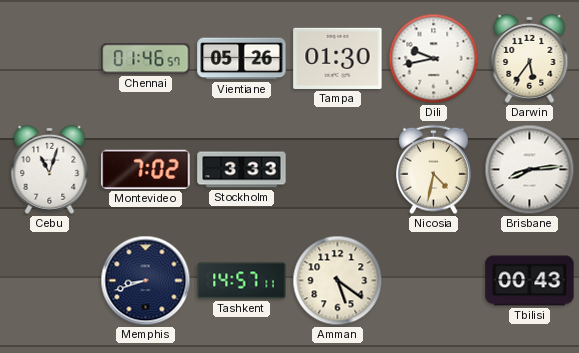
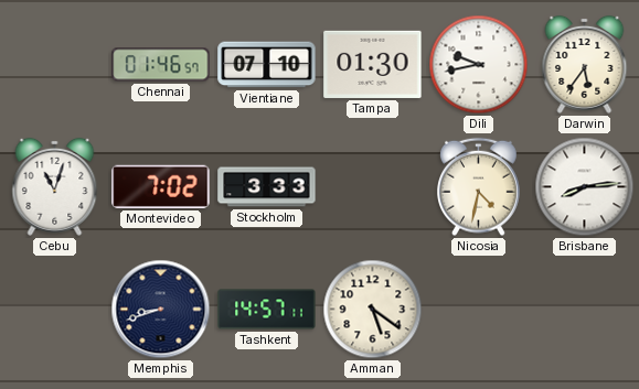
Vientiane: 05:26 -> 07:10
Tbilisi: 00:43 -> none
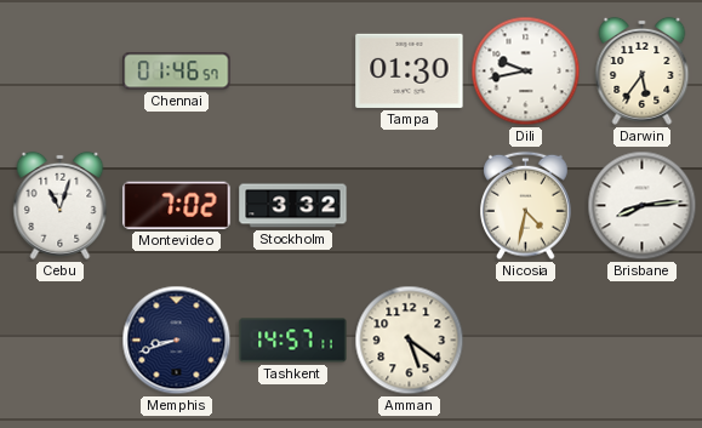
Vientiane: 07:10 -> none
Stockholm: 3:33 -> 3:32
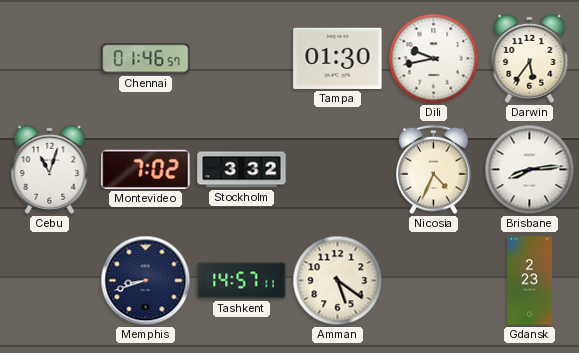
Nicosia: 4:32 -> 4:34
Gdansk: none -> 2:23
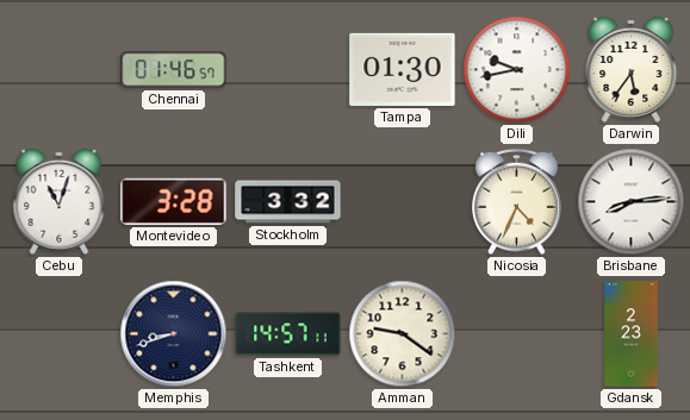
Montevideo: 7:02 -> 3:28
Amman: 5:21 -> 9:21
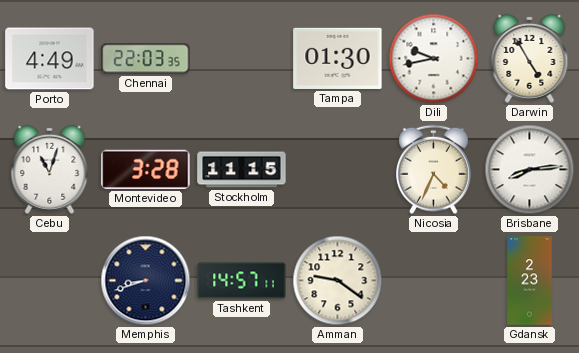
Porto: none -> 4:49
Chennai: 01:46 -> 22:03
Darwin: 5:36 -> 4:55
Stockholm: 3:32 -> 11:15
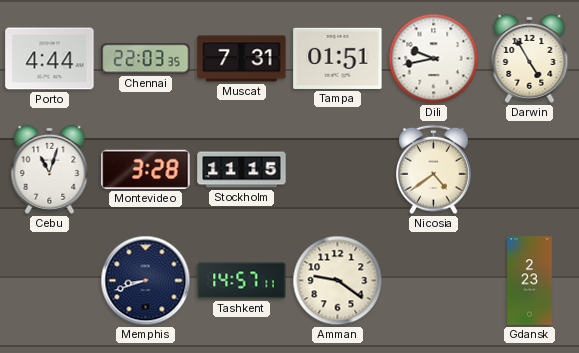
Porto: 4:49 -> 4:44
Muscat: none -> 7:31
Tampa: 01:30 -> 01:51
Nicosia: 4:34 -> 4:39
Brisbane: 8:14 -> none
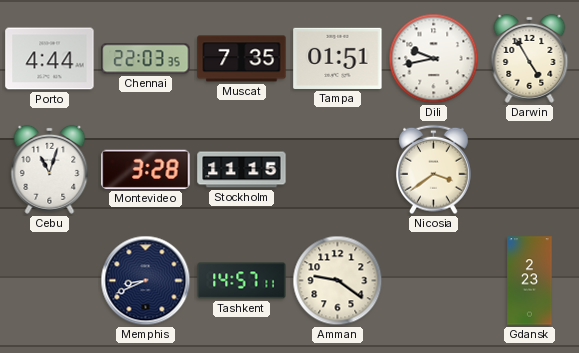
Muscat: 7:31 -> 7:35
Nicosia: 4:39 -> 3:39
Memphis: 8:42 -> 8:41
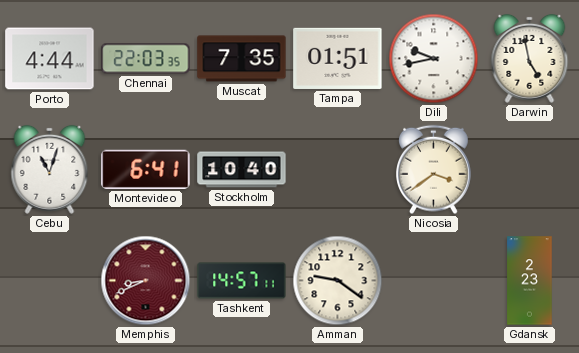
Darwin: 4:55 -> 4:58
Montevideo: 3:28 -> 6:41
Stockholm: 11:15 -> 10:40
Memphis dial: navy -> burgundy
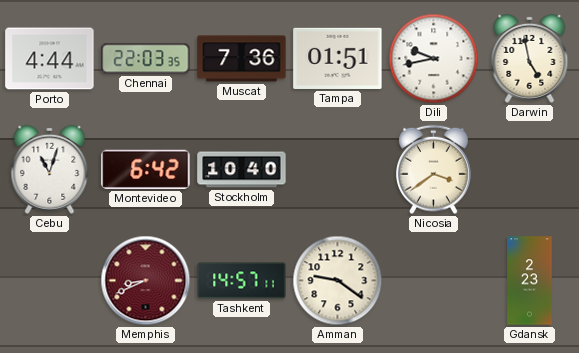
Muscat: 7:35 -> 7:36
Montevideo: 6:41 -> 6:42
